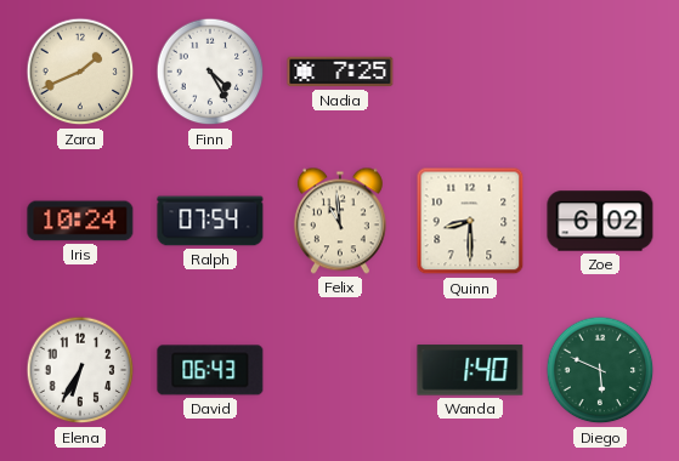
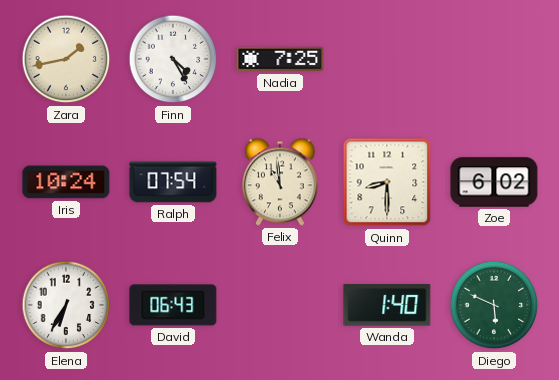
Zara: 1:41 -> 1:43
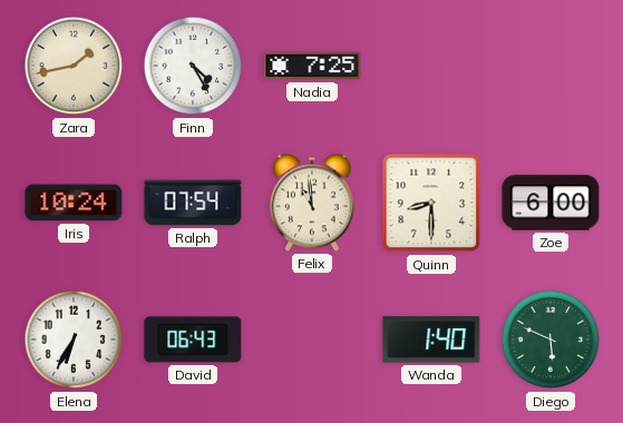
Zoe: 6:02 -> 6:00
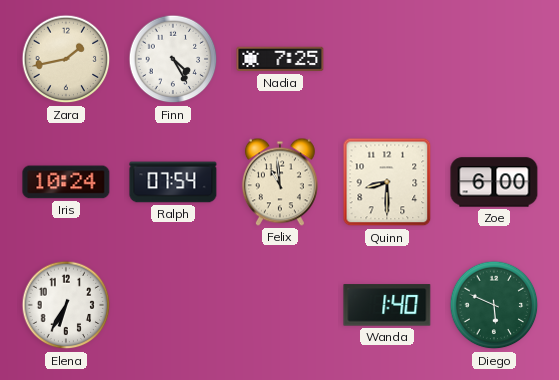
David: 06:43 -> none
